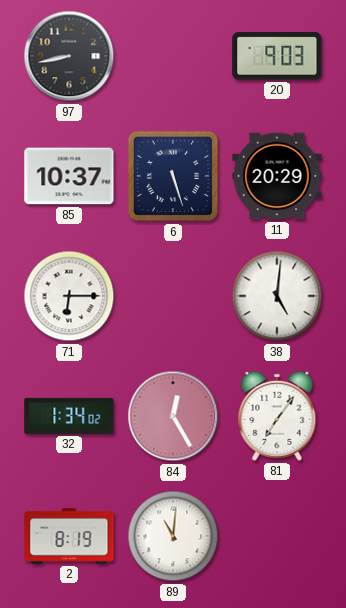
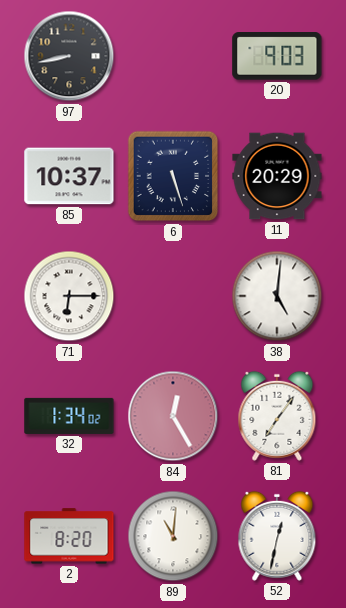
2: 8:19 -> 8:20
52: none -> 12:32
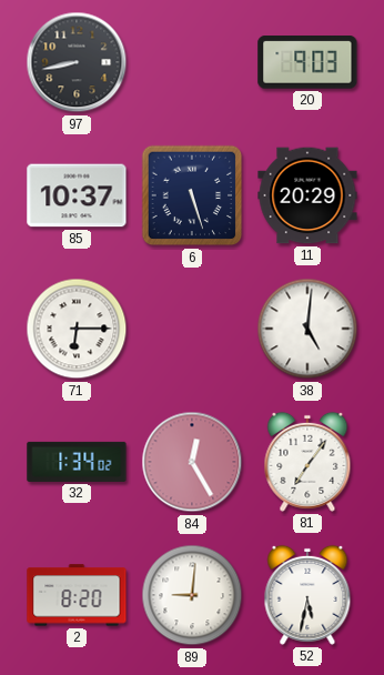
89: 11:01 -> 9:01
52: 12:32 -> 5:32
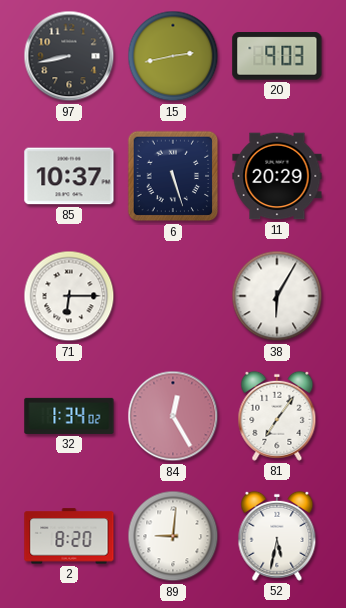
15: none -> 2:43
38: 5:01 -> 6:05
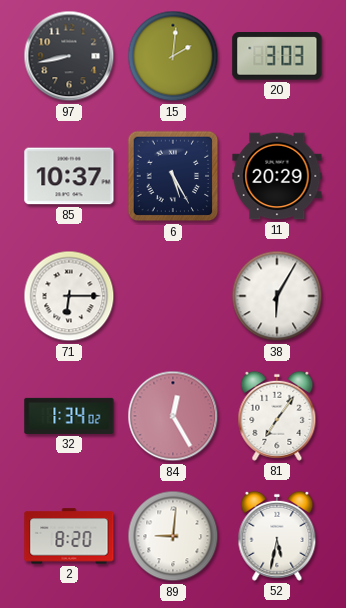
15: 2:43 -> 2:01
20: 9:03 -> 3:03
6: 5:27 -> 5:25
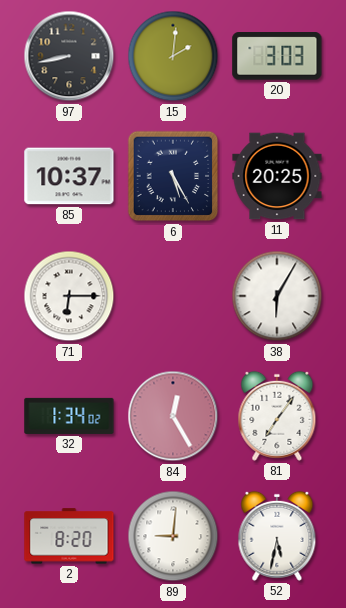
11: 20:29 -> 20:25
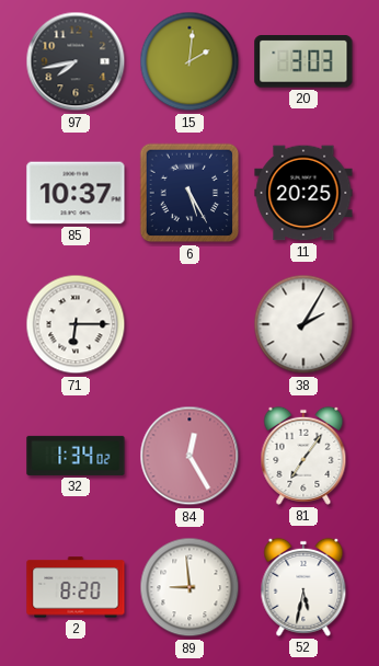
97: 8:43 -> 7:43
38: 6:05 -> 2:05
89: 9:01 -> 8:59
